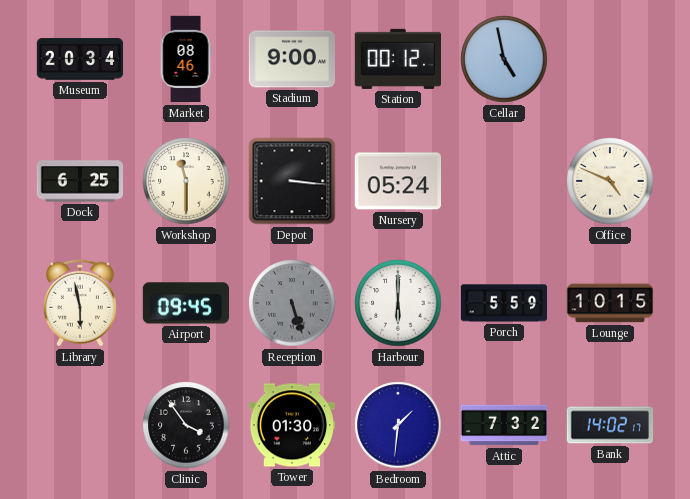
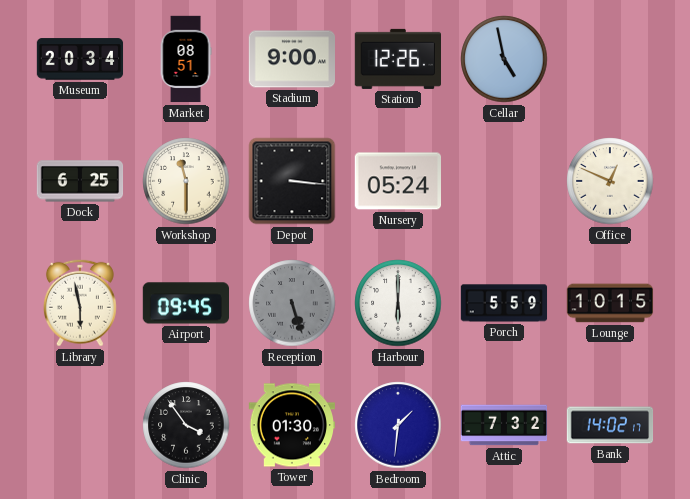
Market: 08:46 -> 08:51
Station: 00:12 -> 12:26
Office: 4:49 -> 12:49
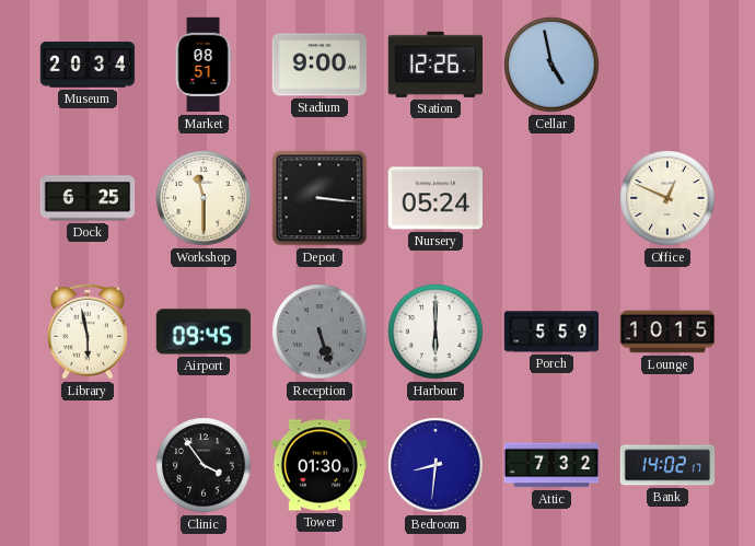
Bedroom: 1:31 -> 8:31
